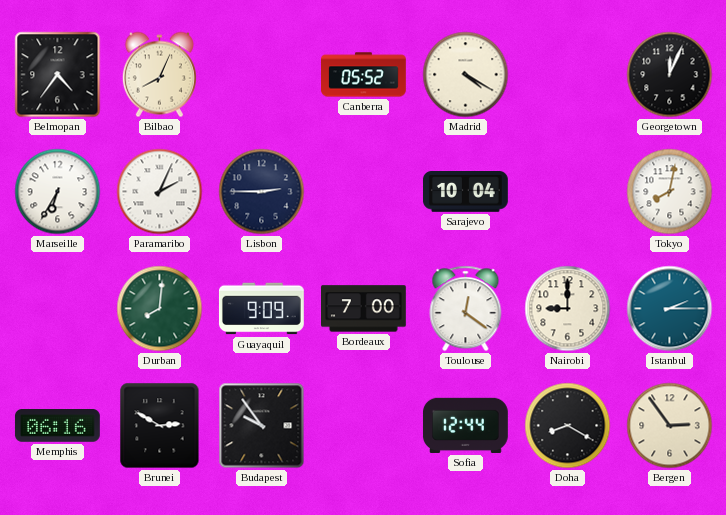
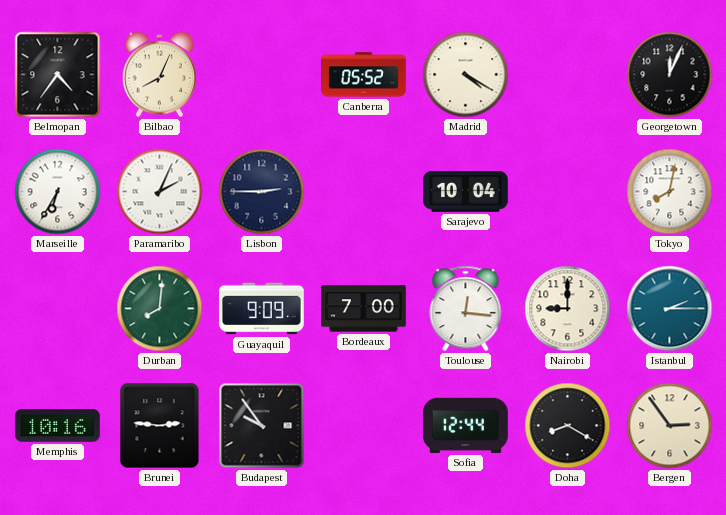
Toulouse: 12:21 -> 12:16
Memphis: 06:16 -> 10:16
Brunei: 2:50 -> 2:46
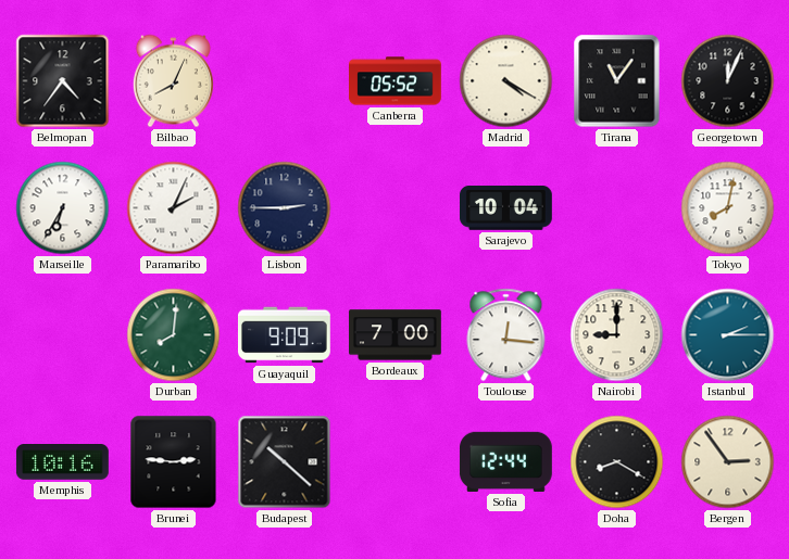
Tirana: none -> 11:06
Budapest: 9:54 -> 10:22
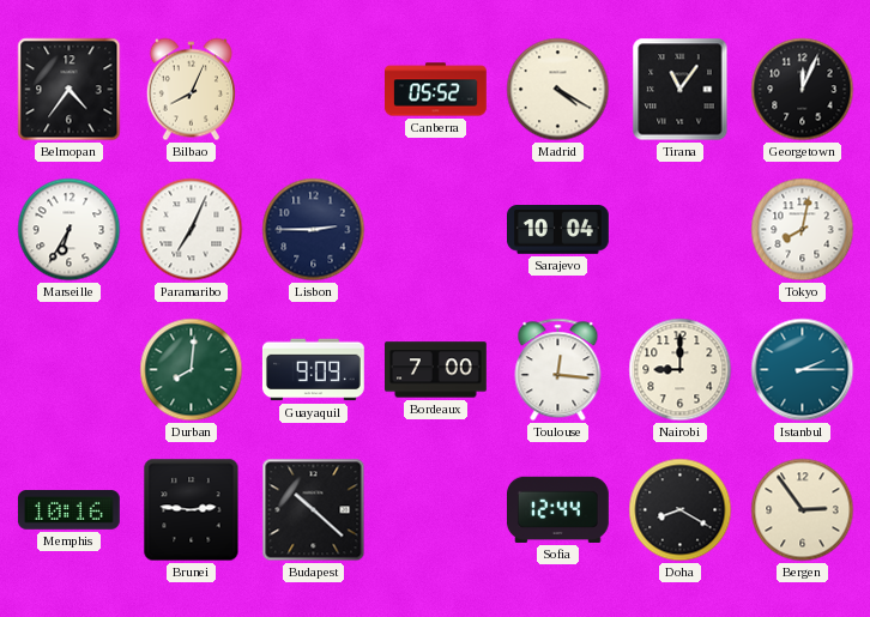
Paramaribo: 2:04 -> 7:04
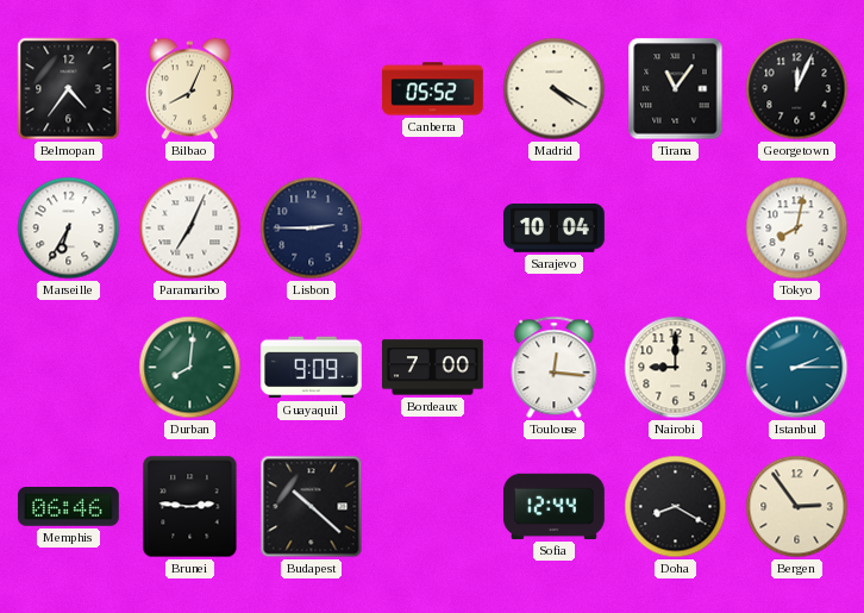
Memphis: 10:16 -> 06:46
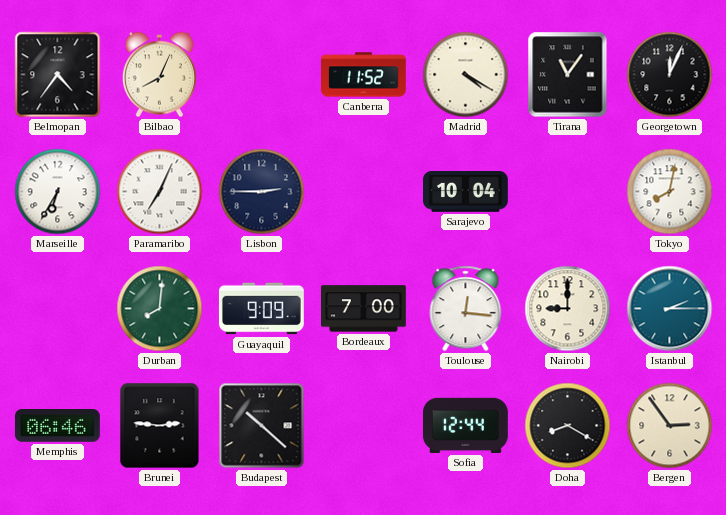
Canberra: 05:52 -> 11:52
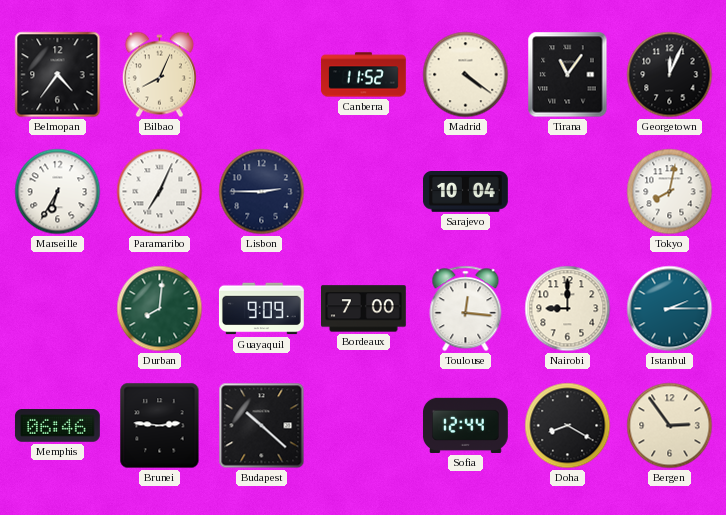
Madrid: 4:20 -> 4:21
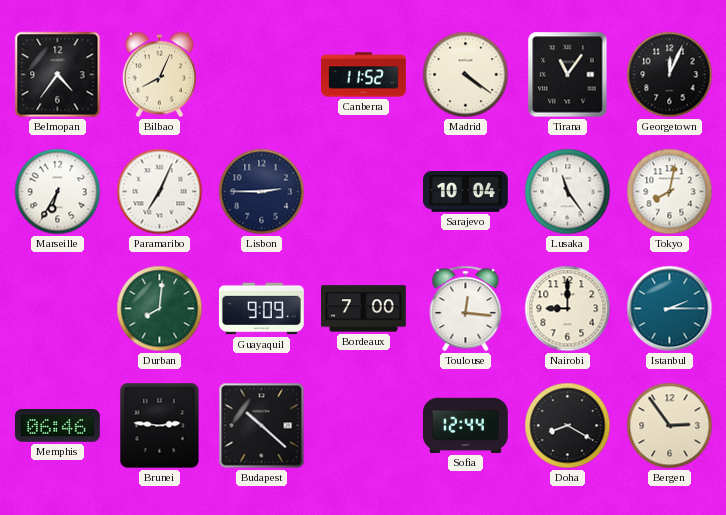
Lusaka: none -> 11:24
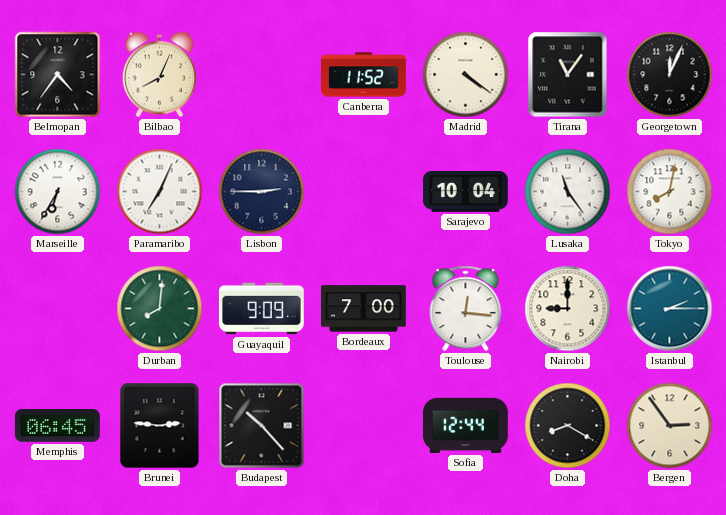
Memphis: 06:46 -> 06:45
Budapest: 10:22 -> 10:23
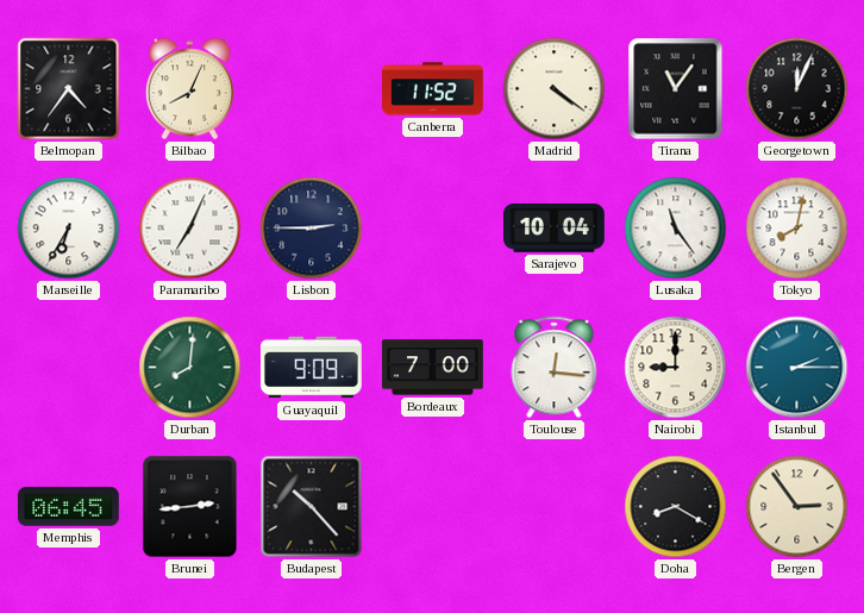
Brunei: 2:46 -> 2:44
Sofia: 12:44 -> none
